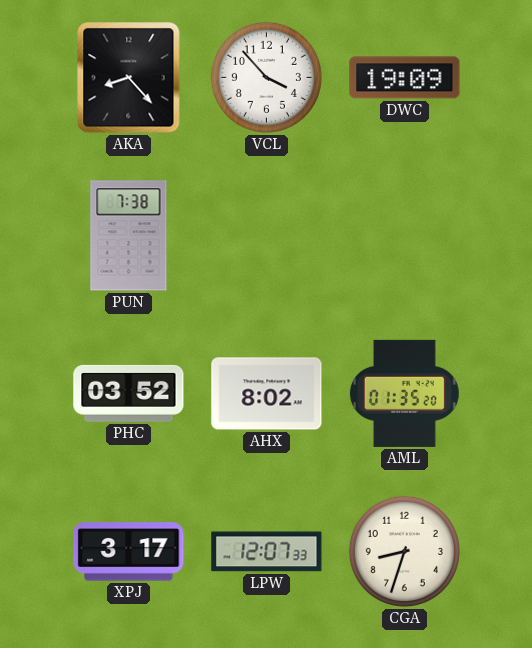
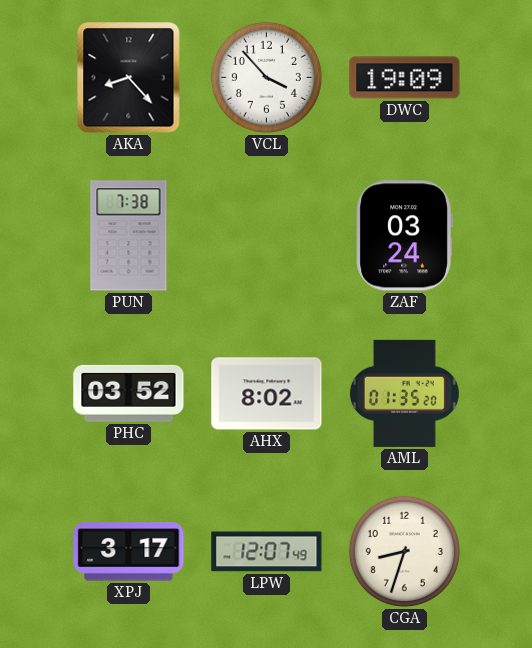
ZAF: none -> 03:24
LPW: 12:07:33 -> 12:07:49
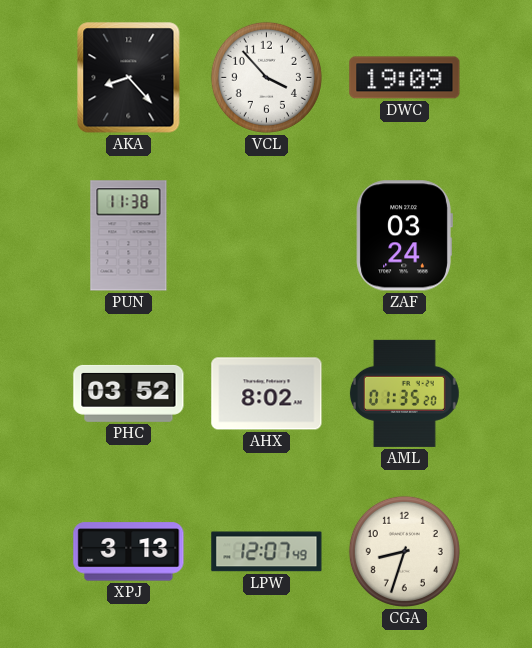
PUN: 7:38 -> 11:38
XPJ: 3:17 -> 3:13
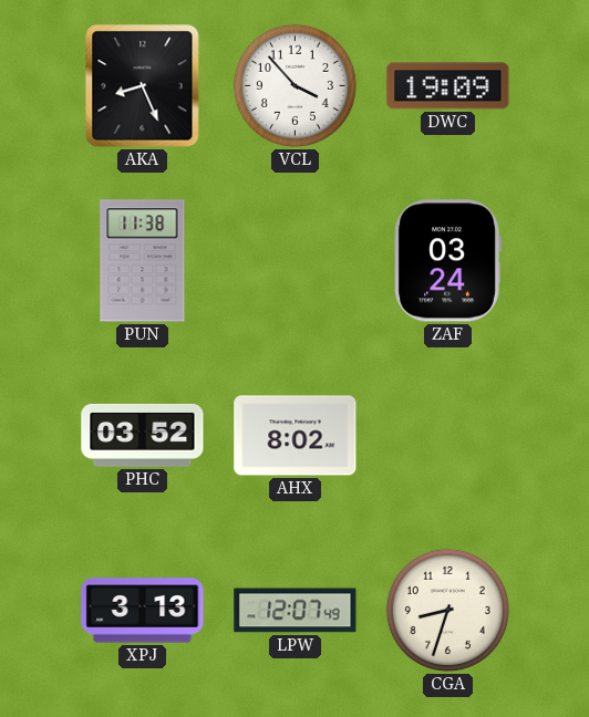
AKA: 8:23 -> 8:26
AML: 01:35 -> none
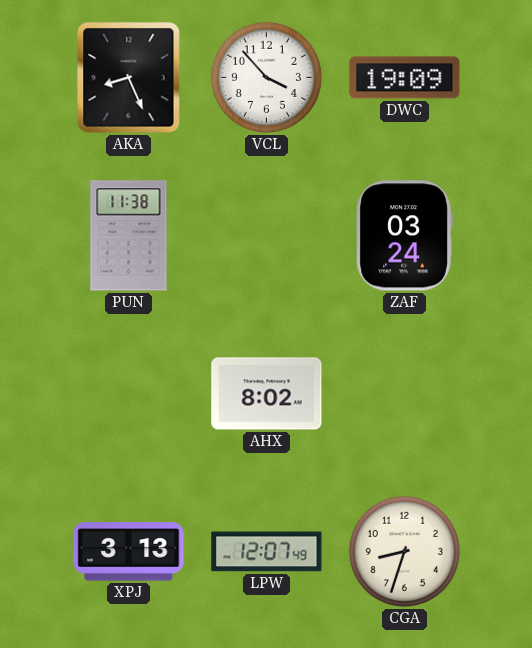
PHC: 03:52 -> none
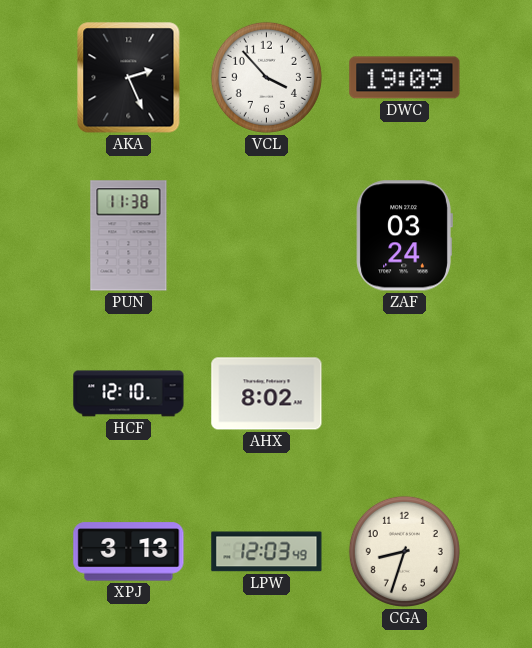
AKA: 8:26 -> 2:26
HCF: none -> 12:10
LPW: 12:07 -> 12:03
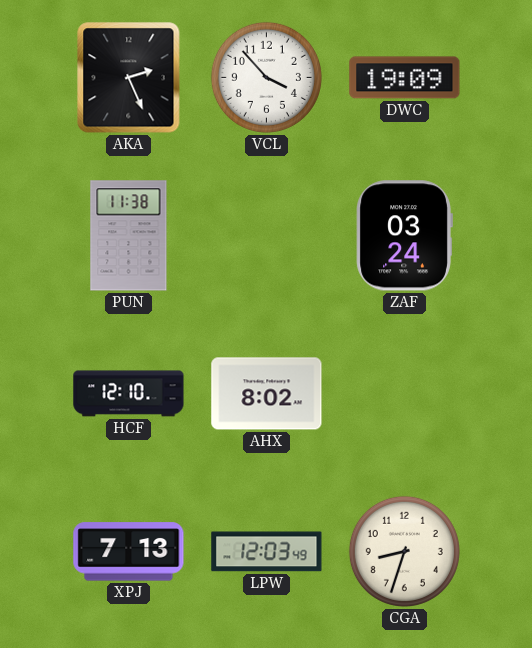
XPJ: 3:13 -> 7:13
